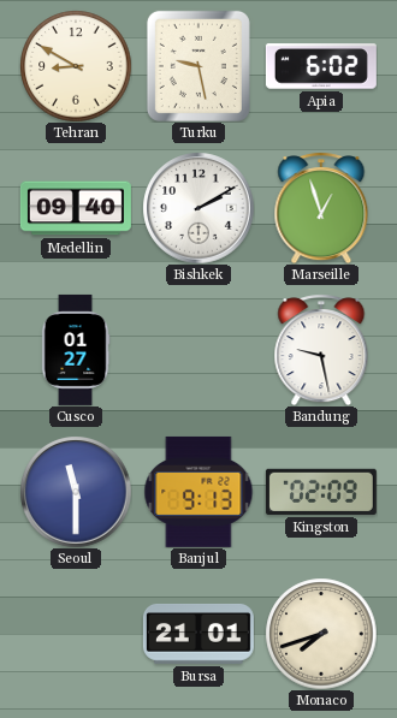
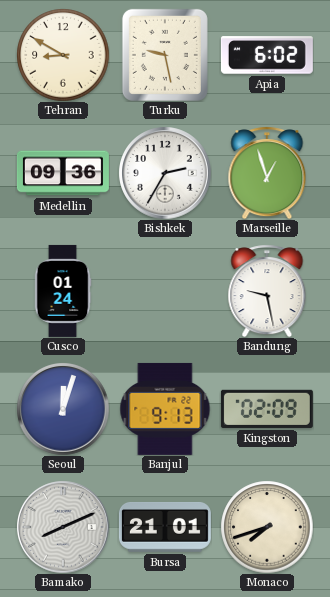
Medellin: 09:40 -> 09:36
Bishkek: 2:10 -> 2:35
Cusco: 01:27 -> 01:24
Seoul: 11:30 -> 12:03
Bamako: none -> 8:11
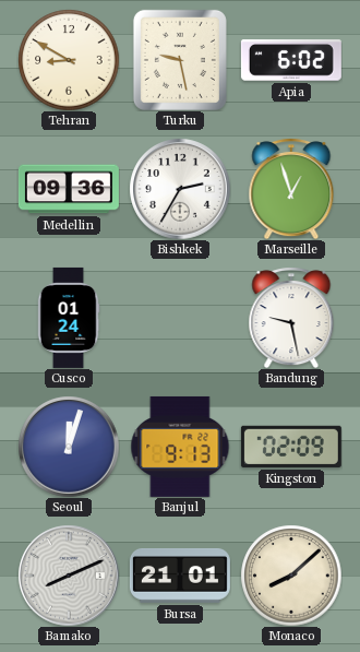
Monaco: 7:42 -> 8:08
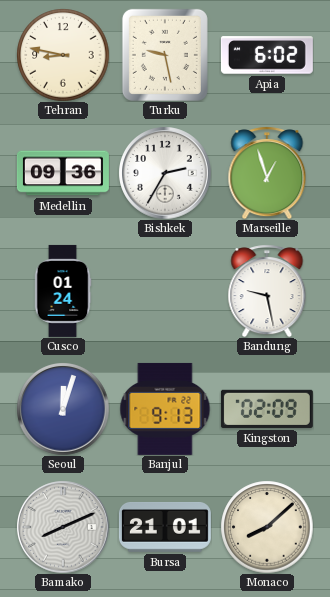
Tehran: 8:50 -> 8:47
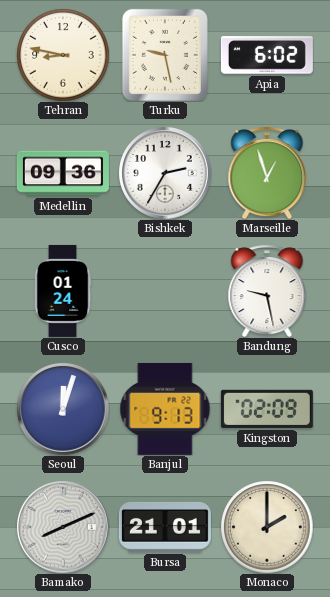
Monaco: 8:08 -> 2:00
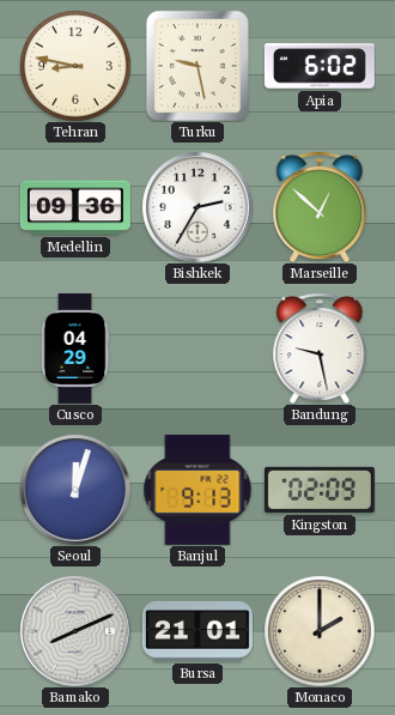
Marseille: 12:57 -> 12:52
Cusco: 01:24 -> 04:29
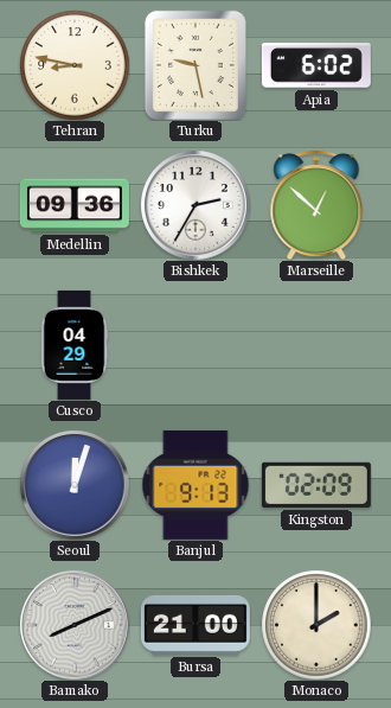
Bandung: 9:28 -> none
Bursa: 21:01 -> 21:00
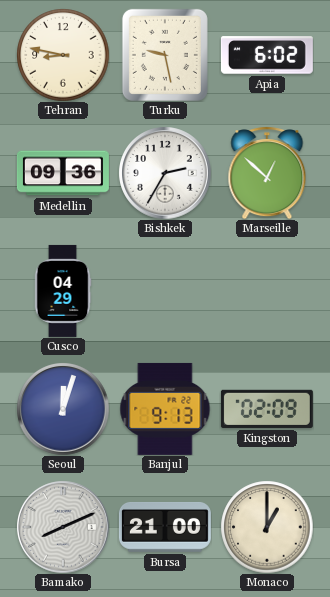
Monaco: 2:00 -> 1:00
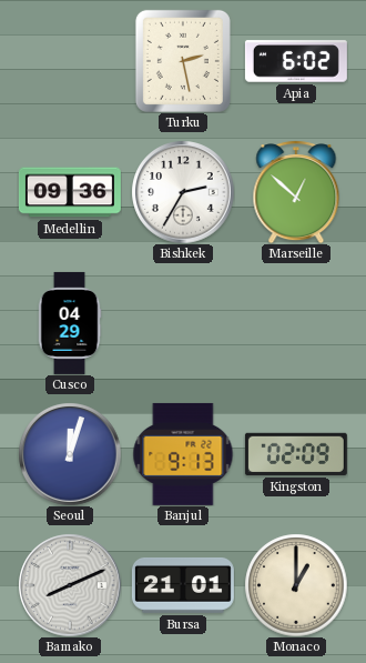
Tehran: 8:47 -> none
Turku: 9:28 -> 2:28
Bursa: 21:00 -> 21:01
